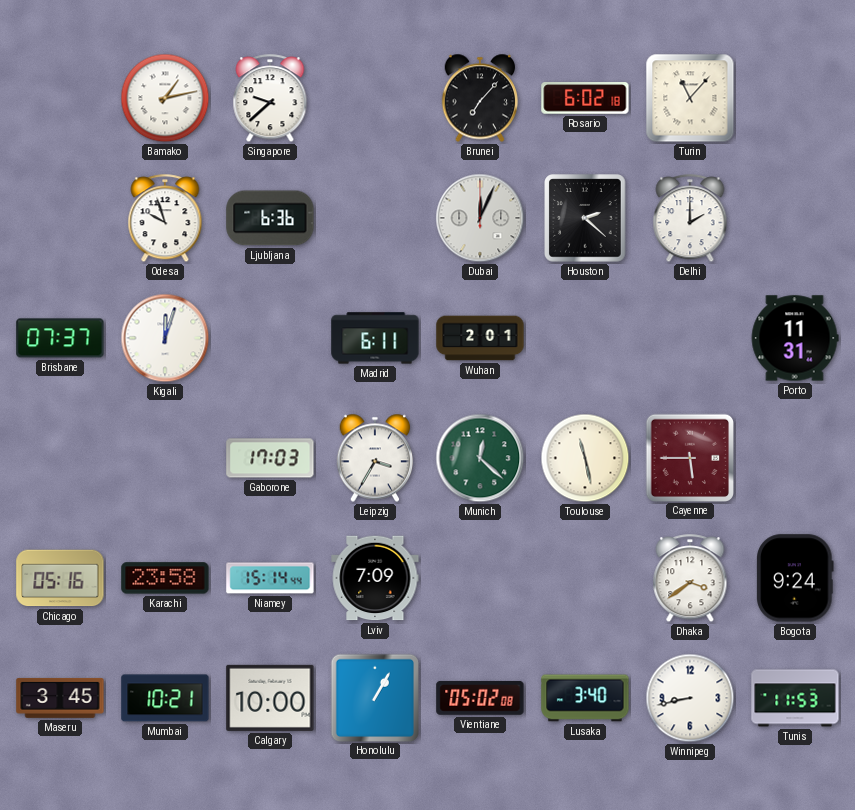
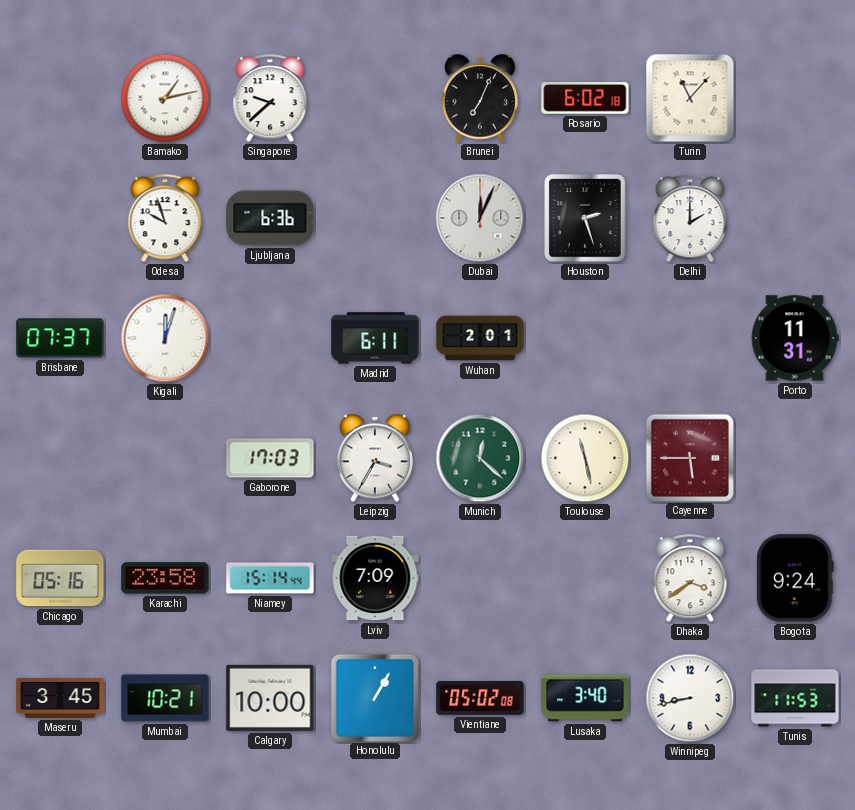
Brunei: 7:07 -> 7:04
Houston: 2:22 -> 2:27
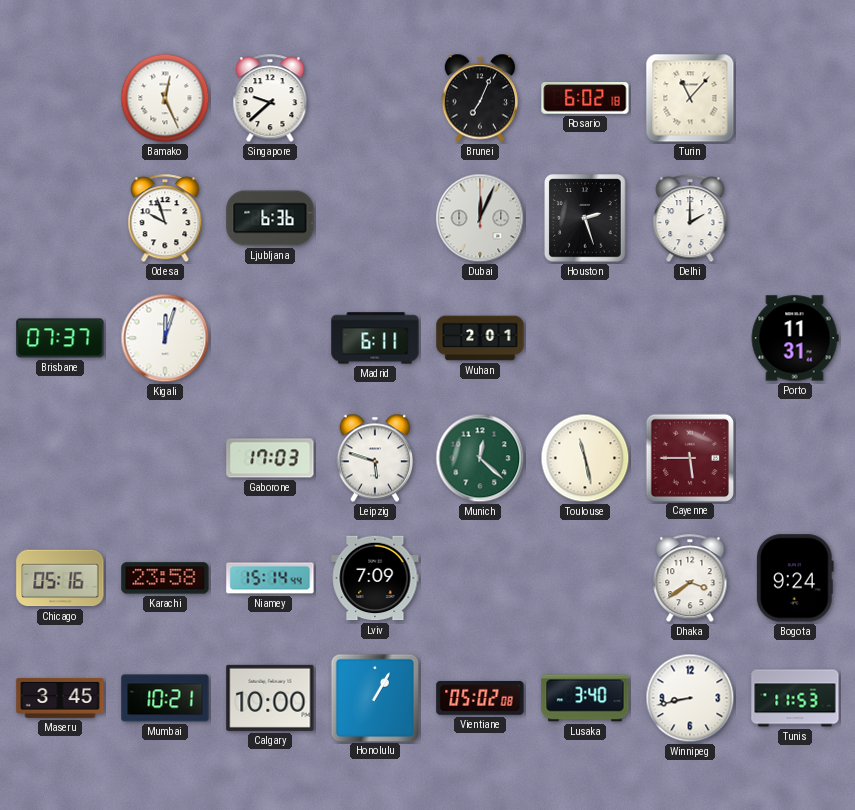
Bamako: 1:13 -> 12:26
Leipzig: 3:35 -> 5:48
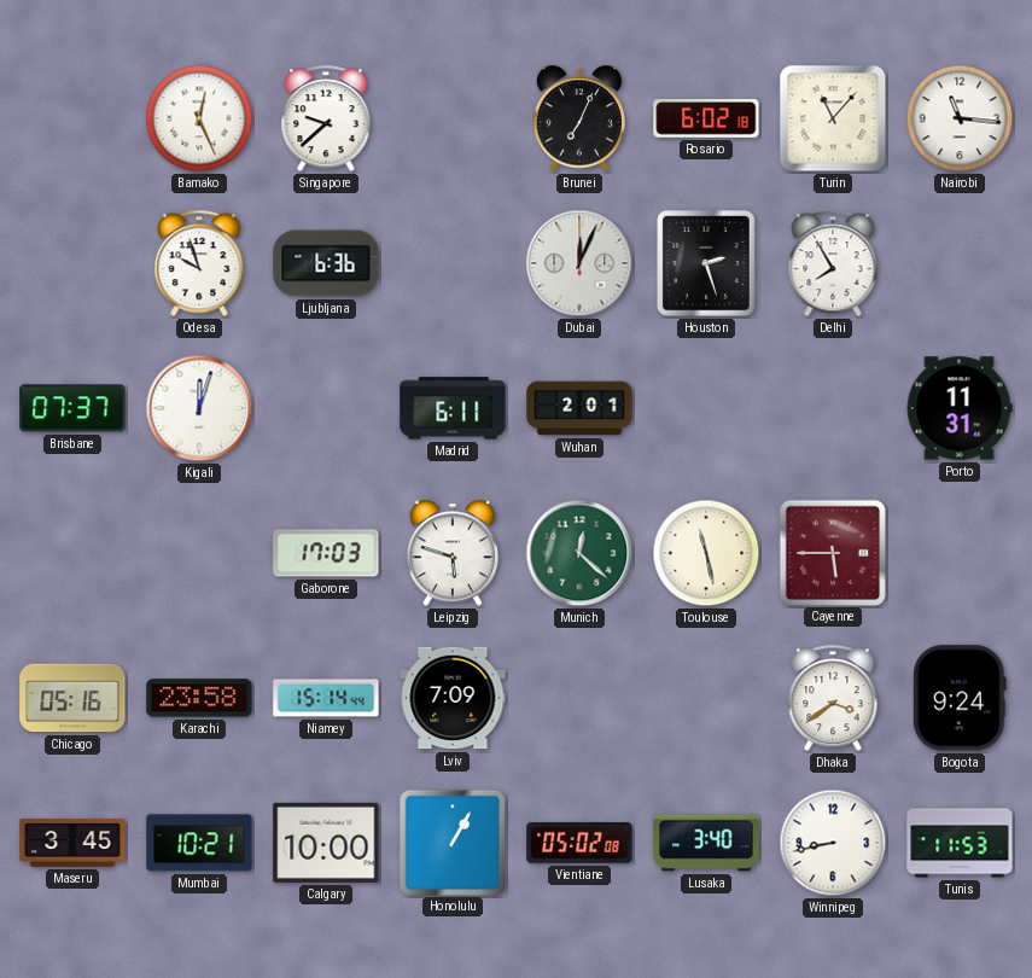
Nairobi: none -> 11:16
Delhi: 2:00 -> 7:55
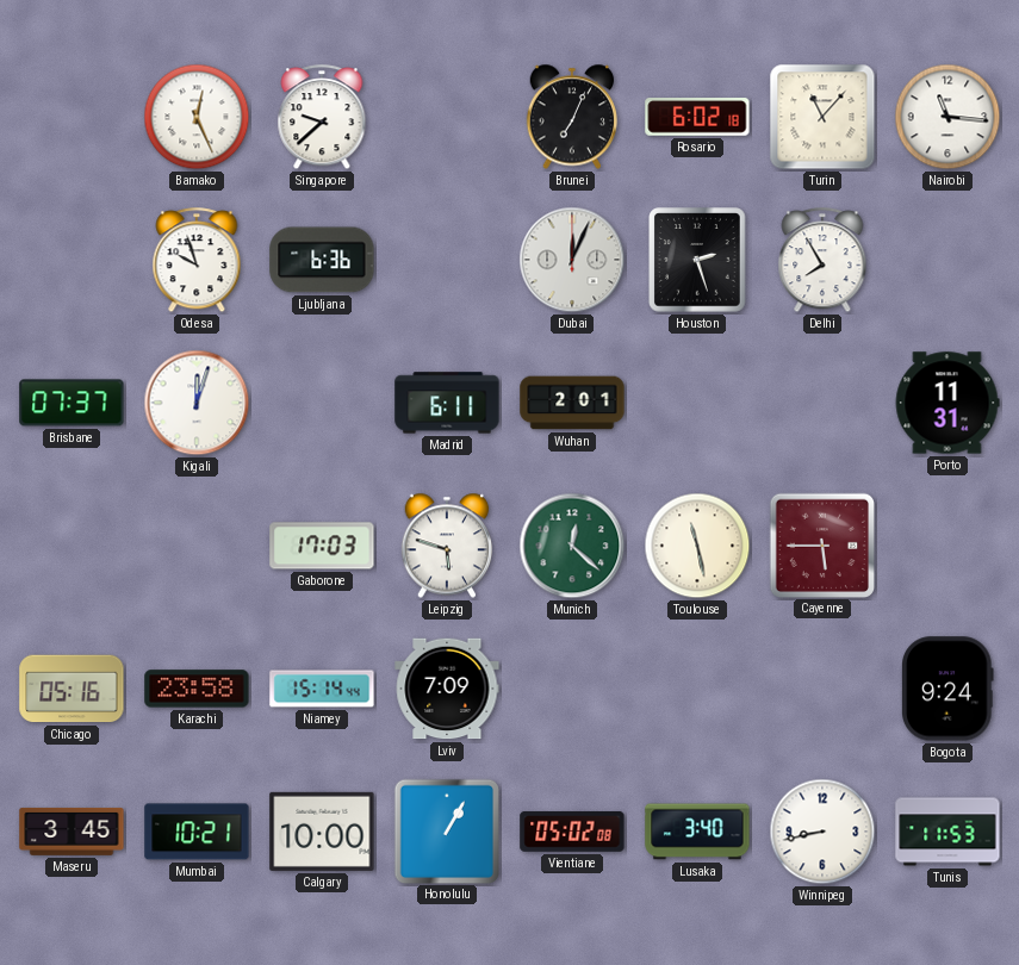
Dhaka: 3:39 -> none
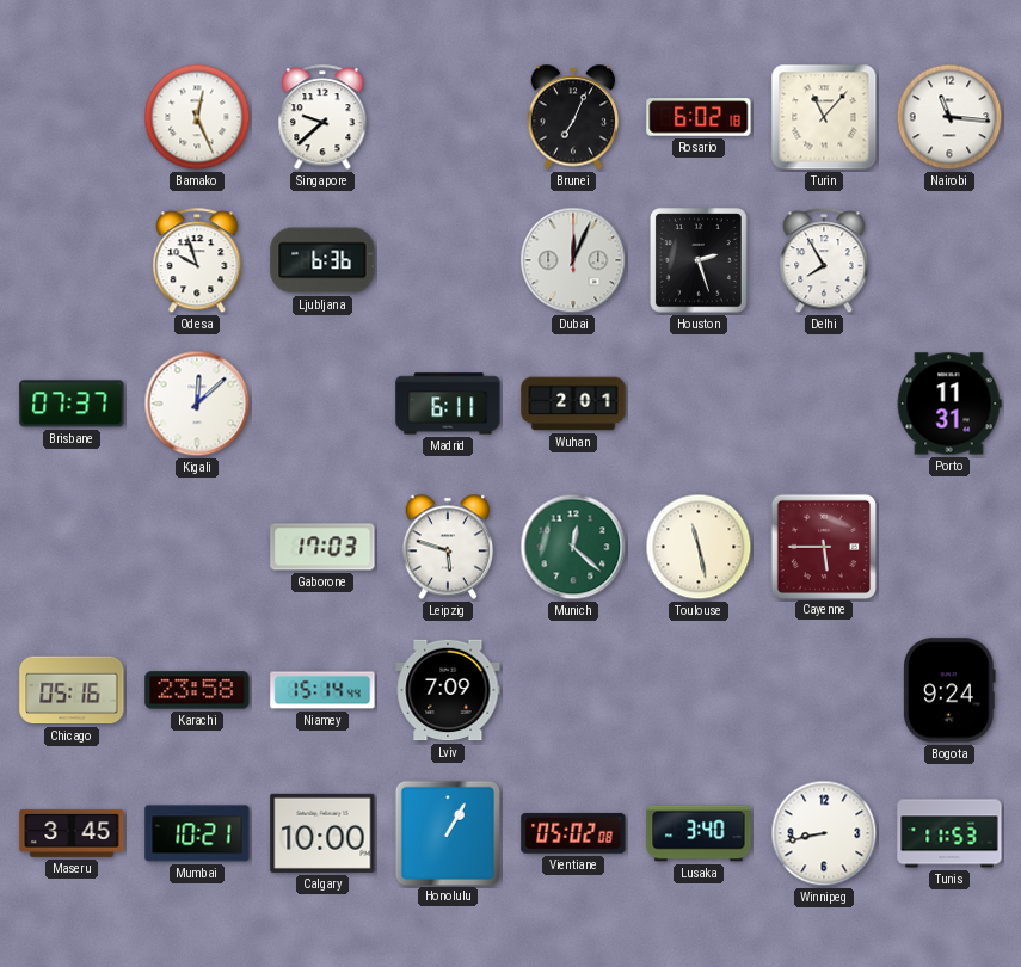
Kigali: 12:03 -> 12:08
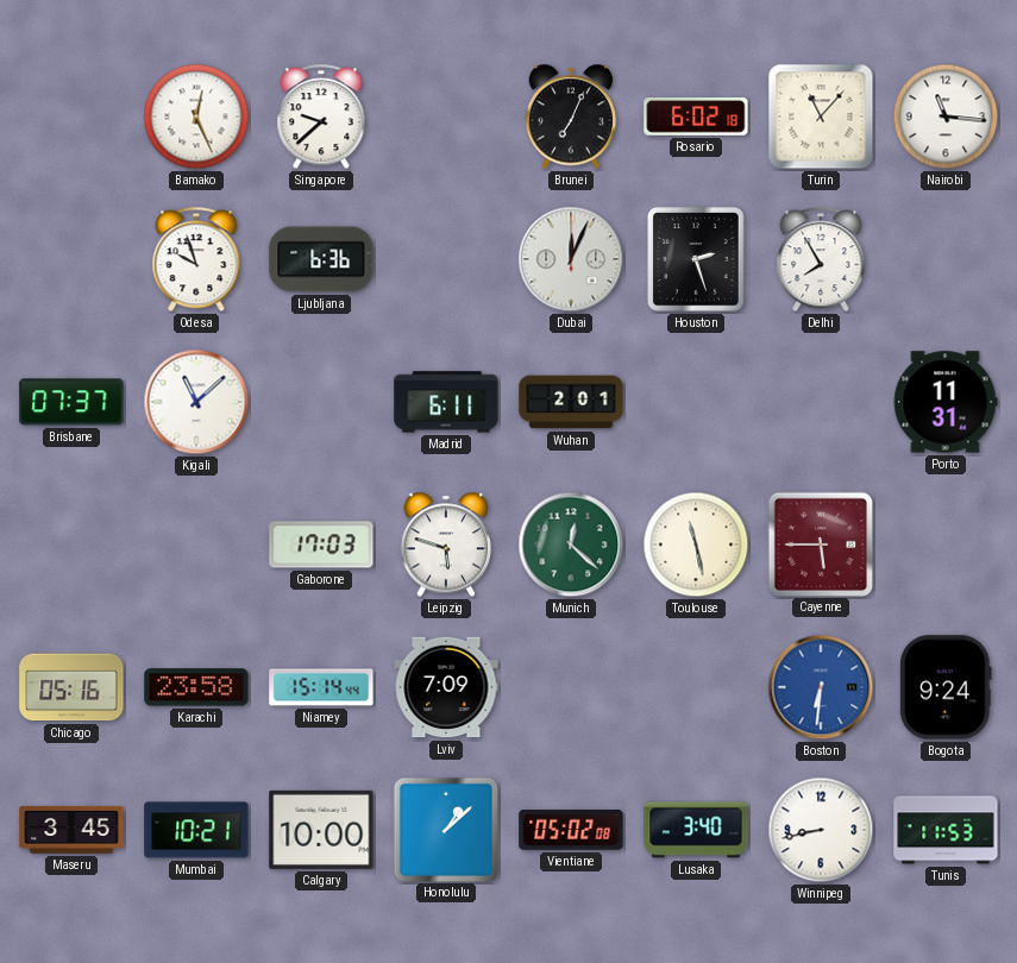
Kigali: 12:08 -> 11:08
Boston: none -> 6:31
Honolulu: 1:05 -> 1:08
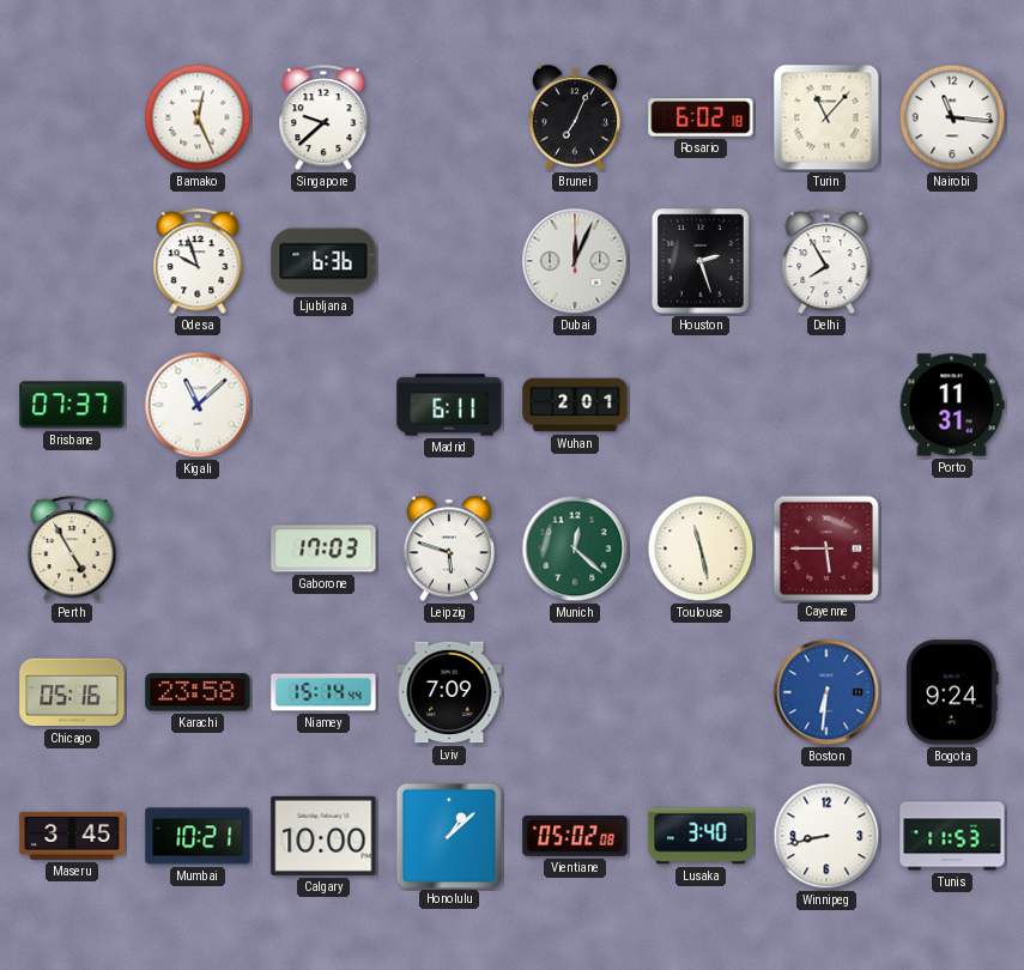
Perth: none -> 4:55
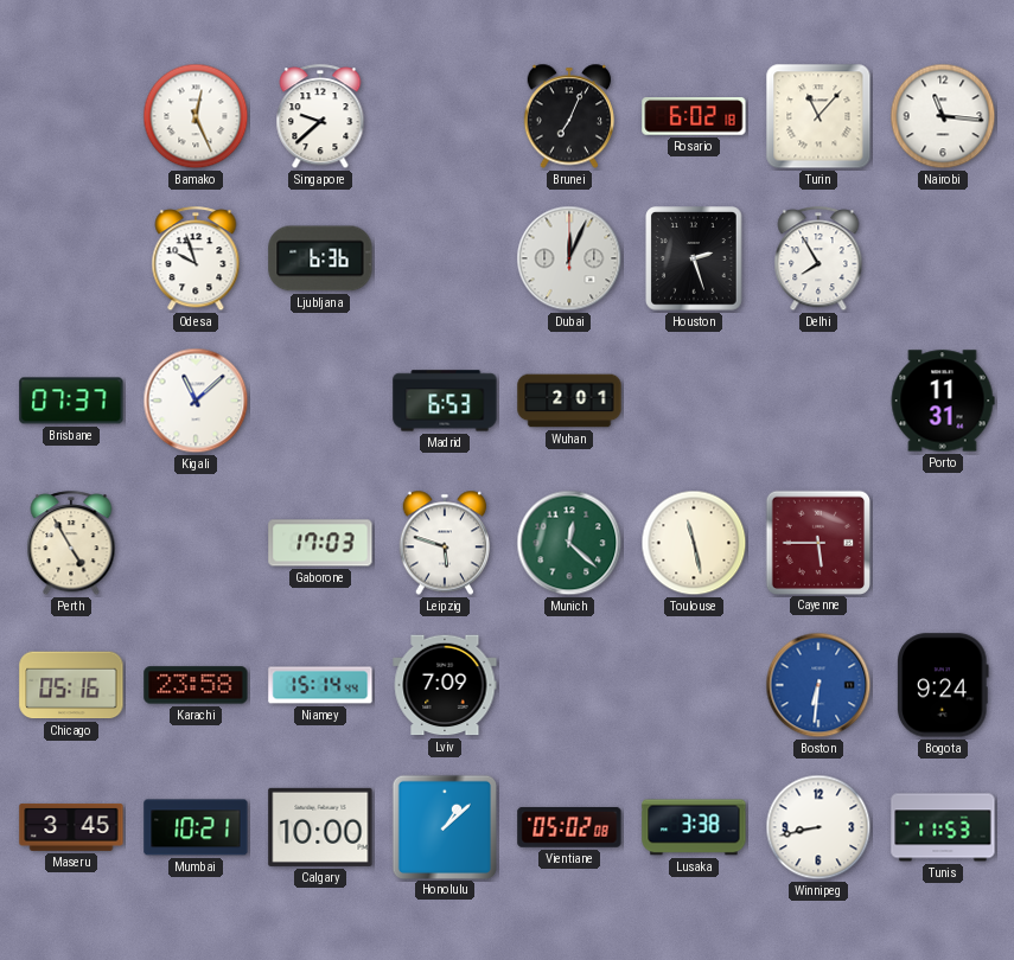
Madrid: 6:11 -> 6:53
Lusaka: 3:40 -> 3:38
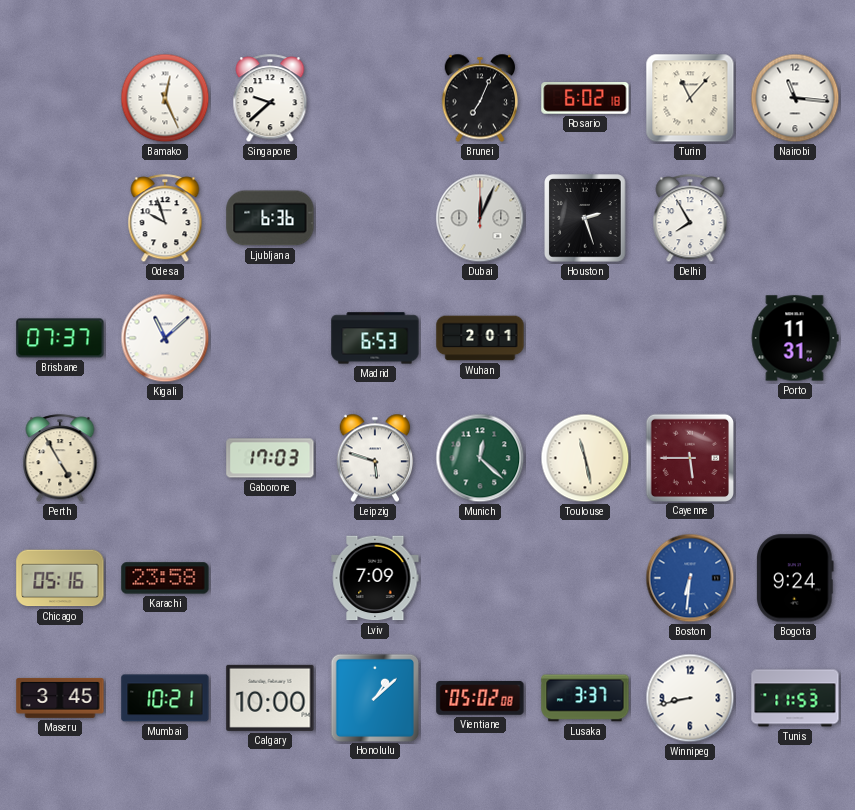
Niamey: 15:14 -> none
Lusaka: 3:38 -> 3:37
